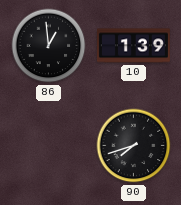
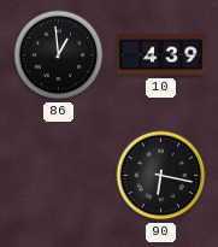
10: 1:39 -> 4:39
90: 7:42 -> 6:17
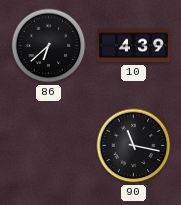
86: 12:59 -> 6:38
90: 6:17 -> 11:17
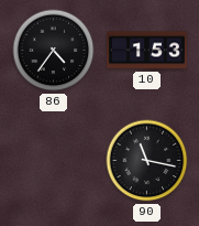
86: 6:38 -> 4:36
10: 4:39 -> 1:53
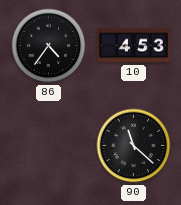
10: 1:53 -> 4:53
90: 11:17 -> 11:22
